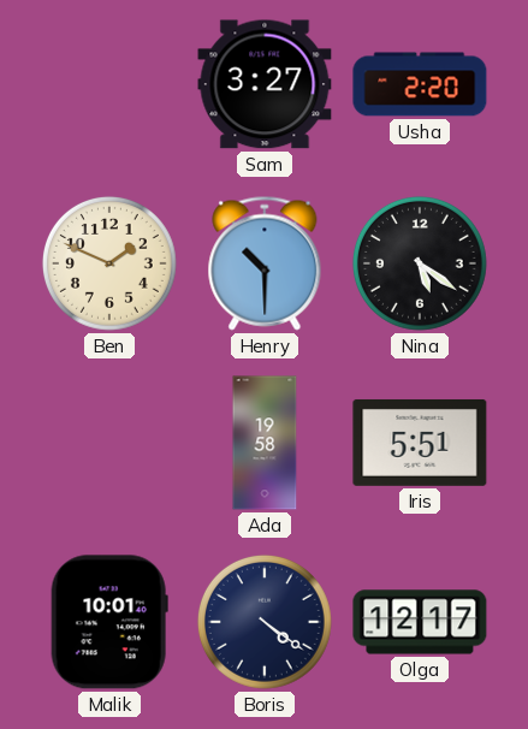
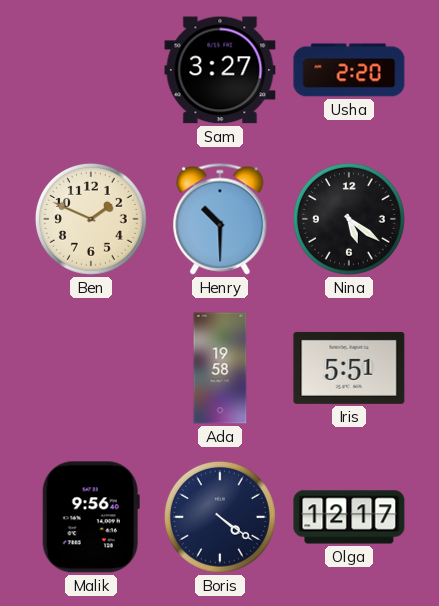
Malik: 10:01 -> 9:56
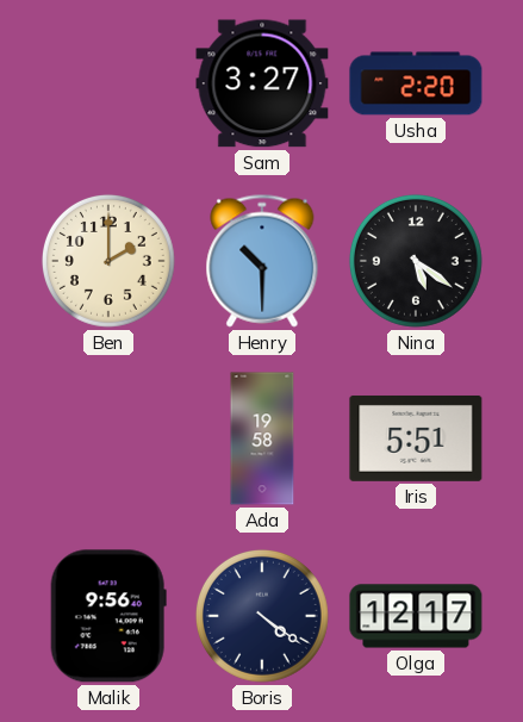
Ben: 1:49 -> 2:00
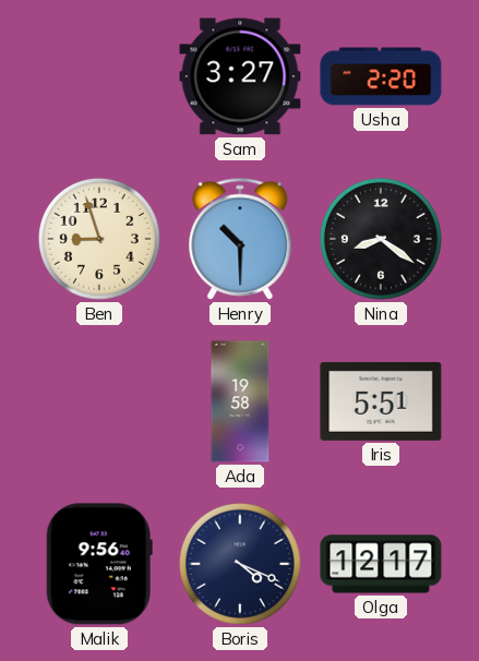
Ben: 2:00 -> 8:57
Nina: 5:21 -> 8:21
Boris: 4:21 -> 4:19
